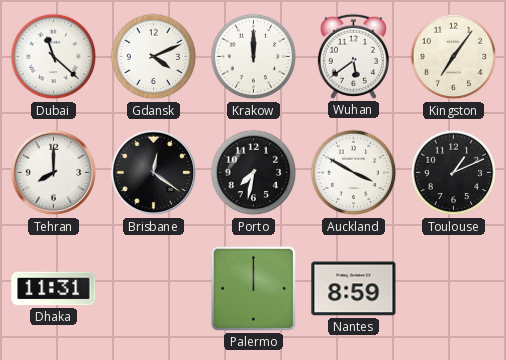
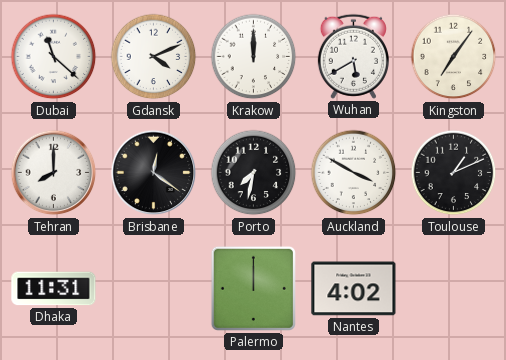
Wuhan: 5:39 -> 5:40
Nantes: 8:59 -> 4:02
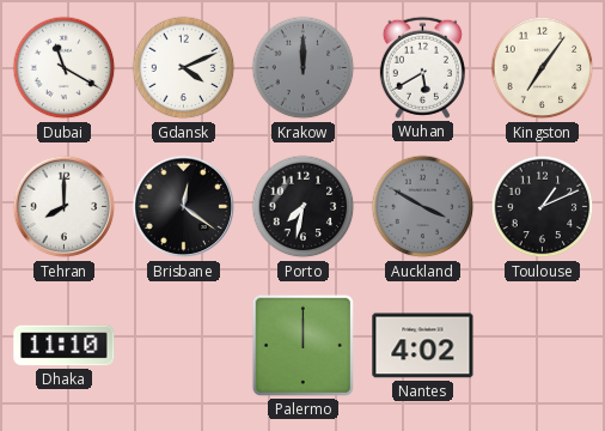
Dubai: 11:22 -> 11:20
Krakow dial: white -> grey
Auckland dial: white -> grey
Dhaka: 11:31 -> 11:10
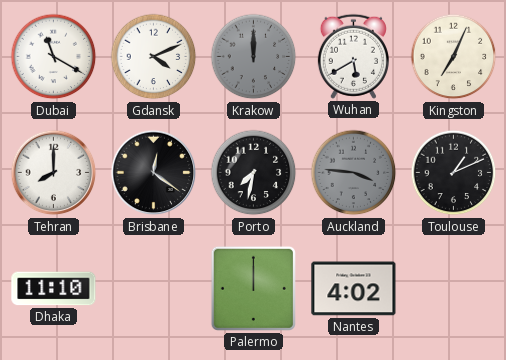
Kingston: 7:06 -> 7:04
Auckland: 3:50 -> 3:46
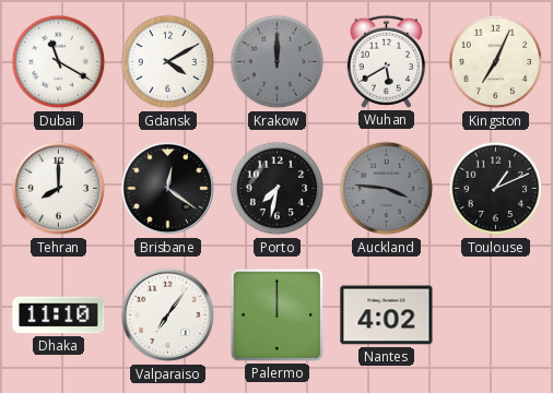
Gdansk: 4:11 -> 4:10
Valparaiso: none -> 7:06
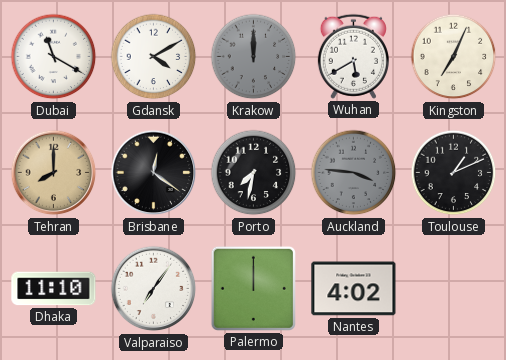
Tehran dial: white -> champagne
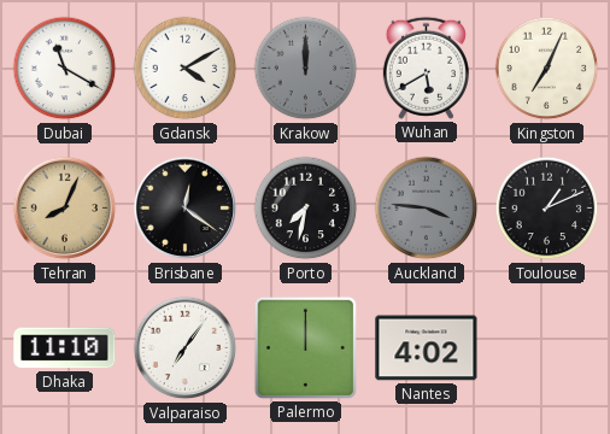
Tehran: 8:00 -> 8:04
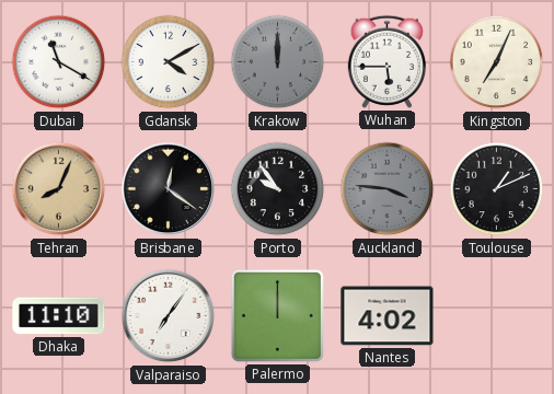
Wuhan: 5:40 -> 5:45
Porto: 7:32 -> 9:54
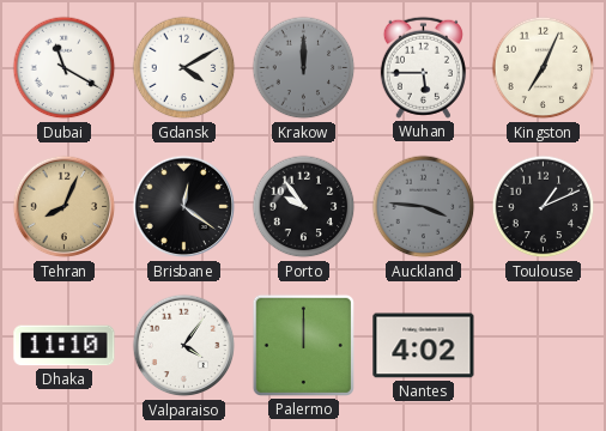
Valparaiso: 7:06 -> 4:06
